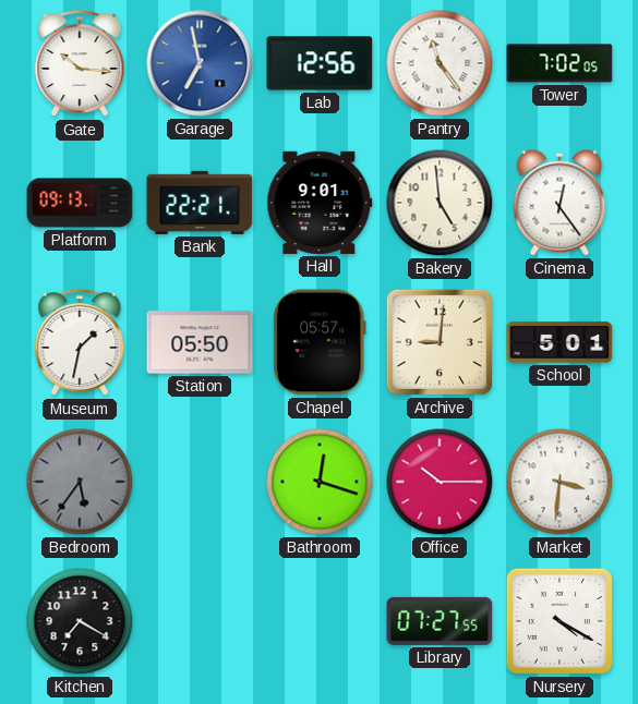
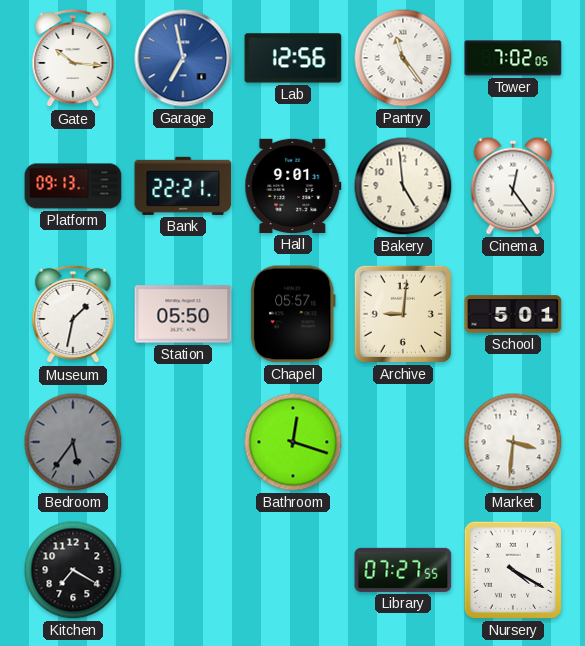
Office: 10:15 -> none
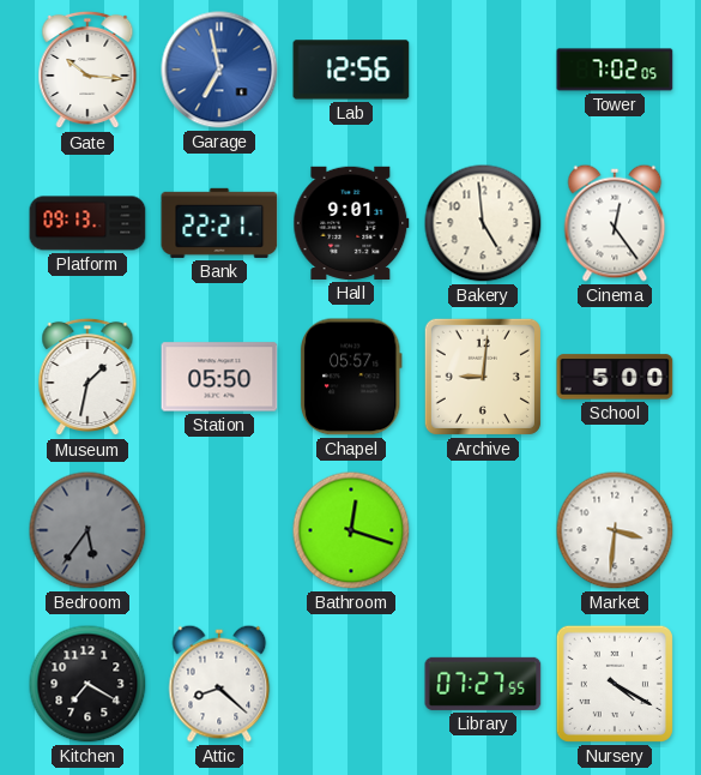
Pantry: 11:24 -> none
School: 5:01 -> 5:00
Attic: none -> 8:22
